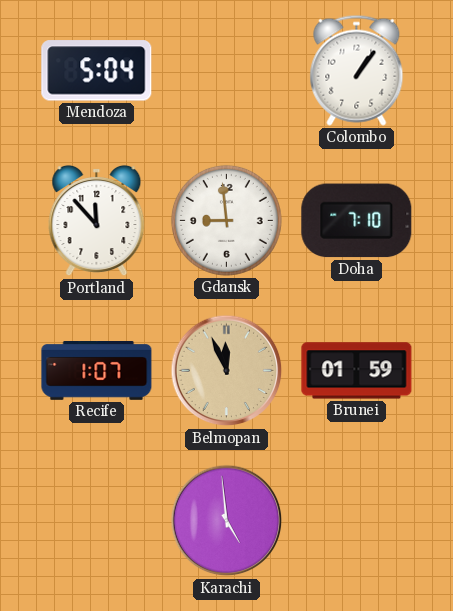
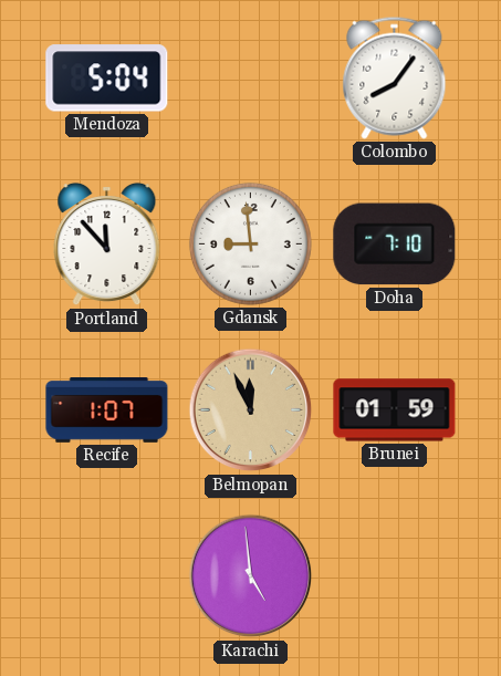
Colombo: 1:06 -> 8:06
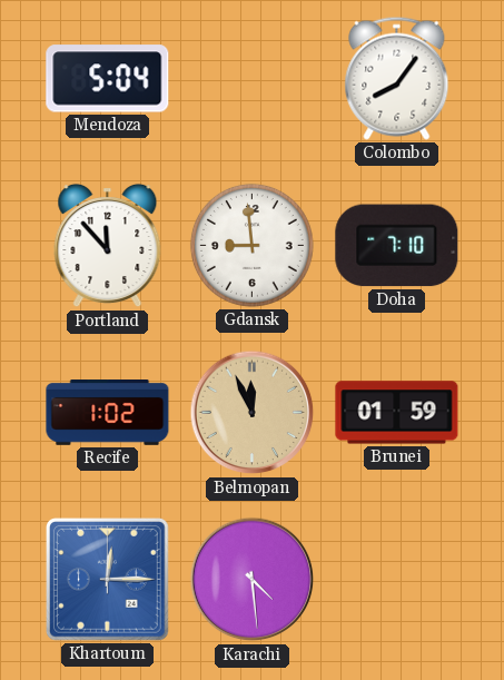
Recife: 1:07 -> 1:02
Khartoum: none -> 12:15
Karachi: 4:59 -> 4:29
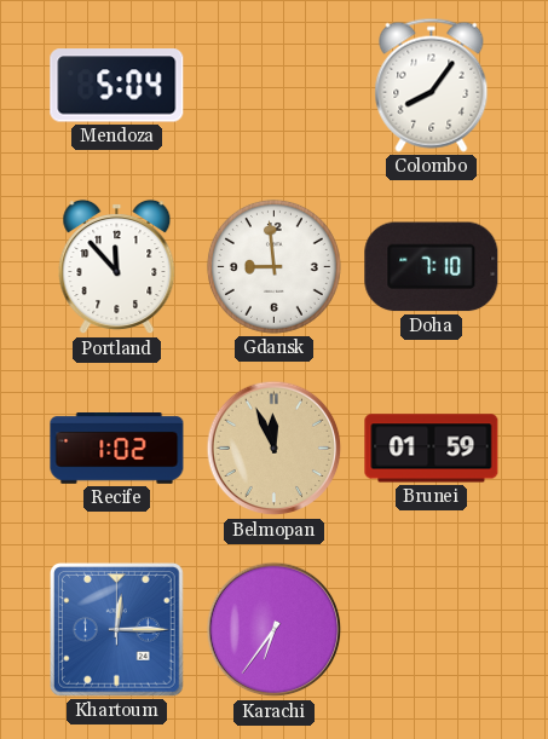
Karachi: 4:29 -> 6:36
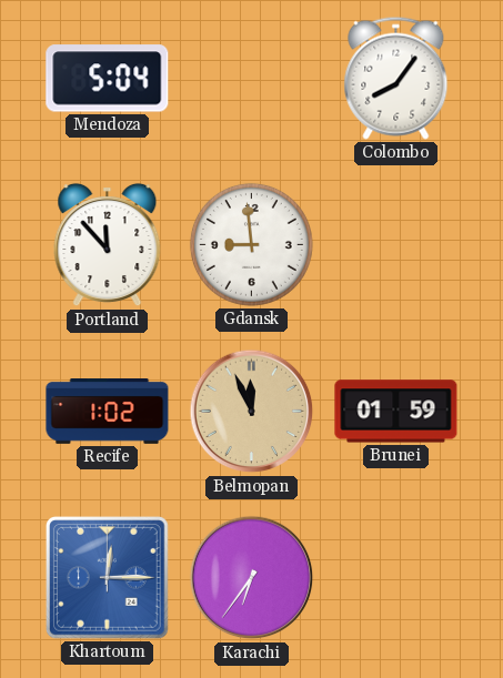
Doha: 7:10 -> none
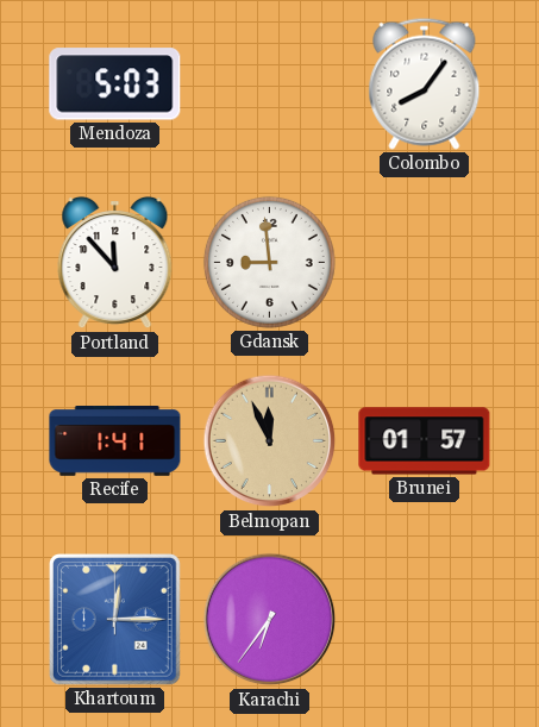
Mendoza: 5:04 -> 5:03
Recife: 1:02 -> 1:41
Brunei: 01:59 -> 01:57
